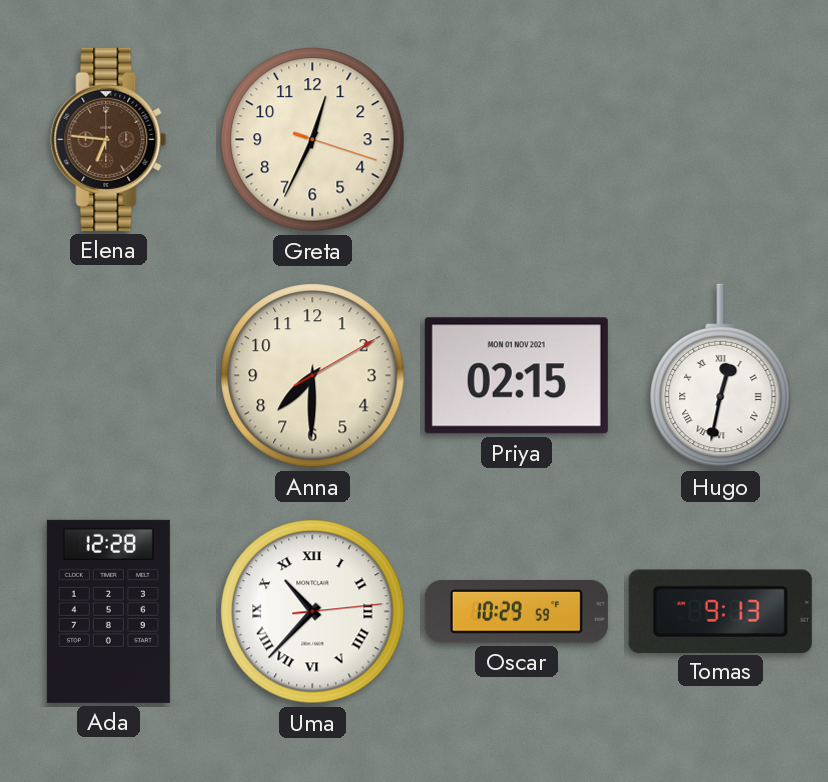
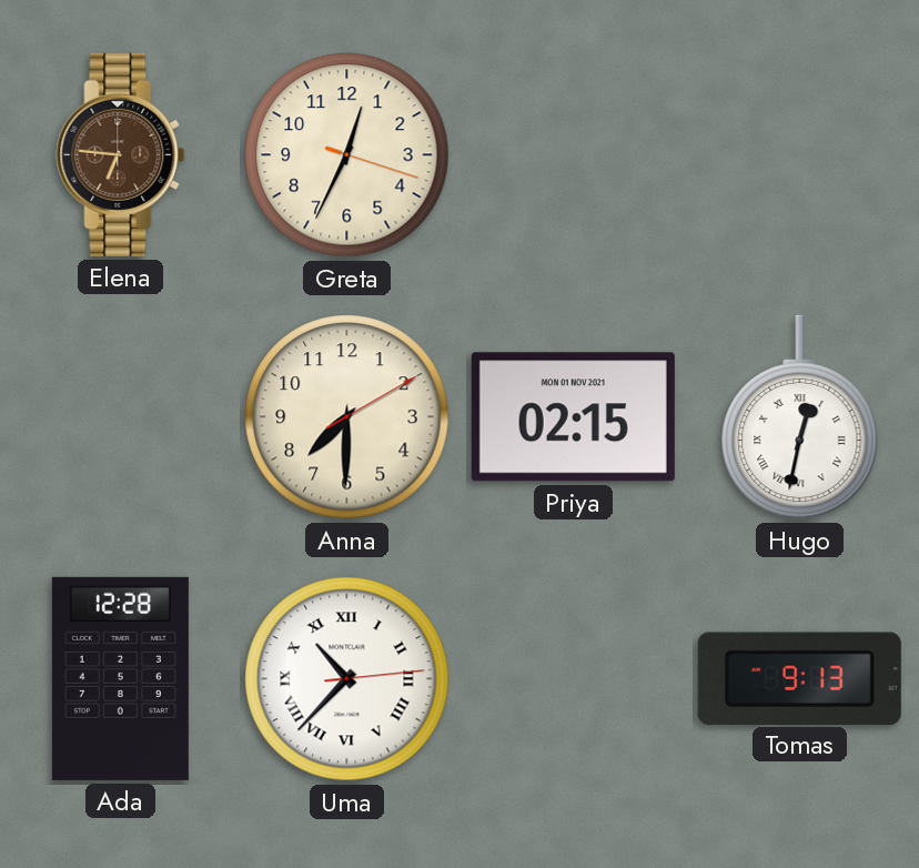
Oscar: 10:29 -> none
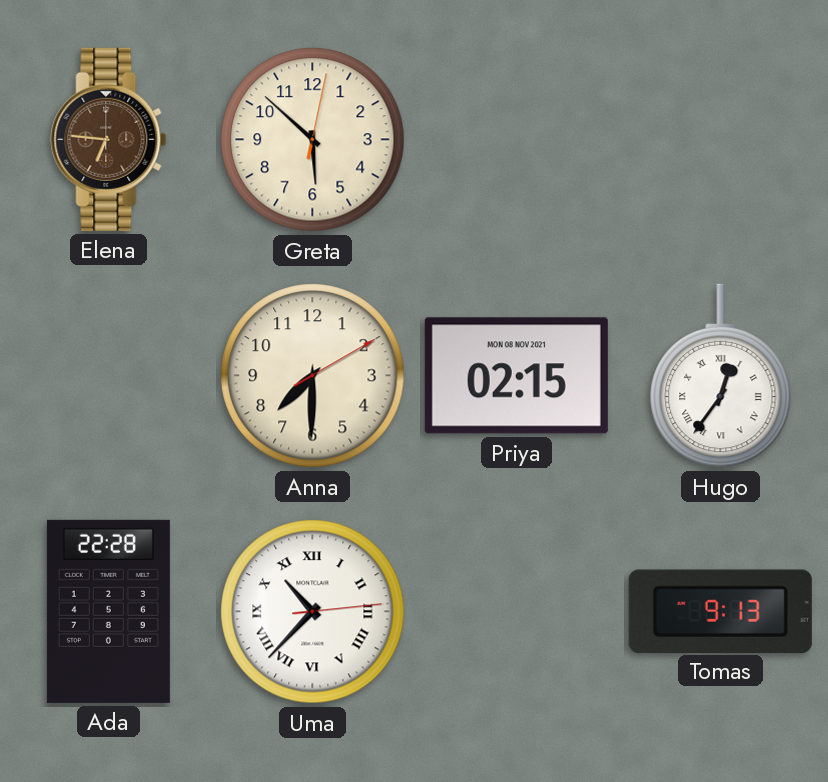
Greta: 12:34 -> 5:52
Priya date: MON 01 NOV 2021 -> MON 08 NOV 2021
Hugo: 12:32 -> 12:36
Ada: 12:28 -> 22:28
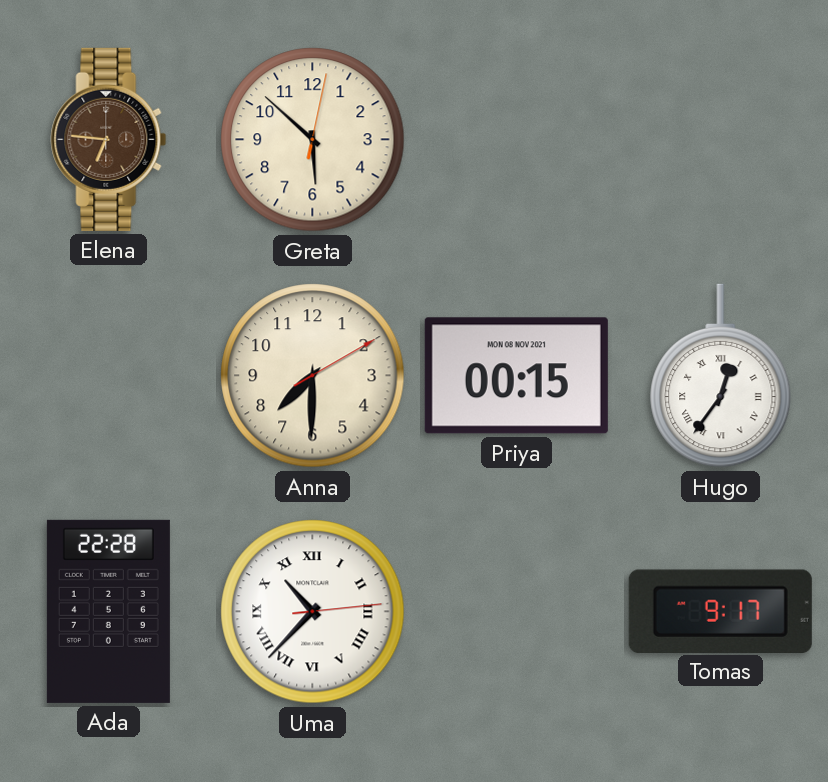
Priya: 02:15 -> 00:15
Tomas: 9:13 -> 9:17
